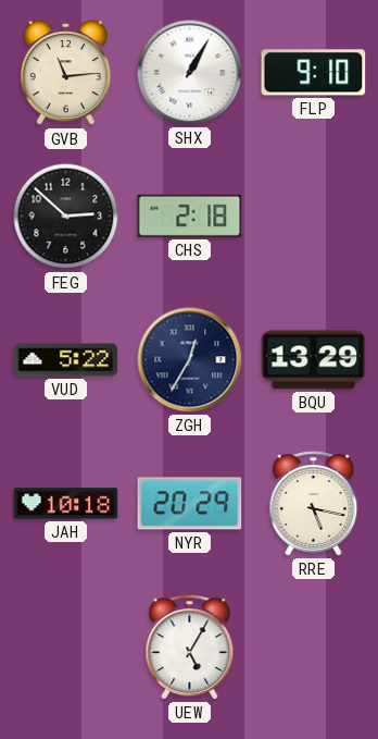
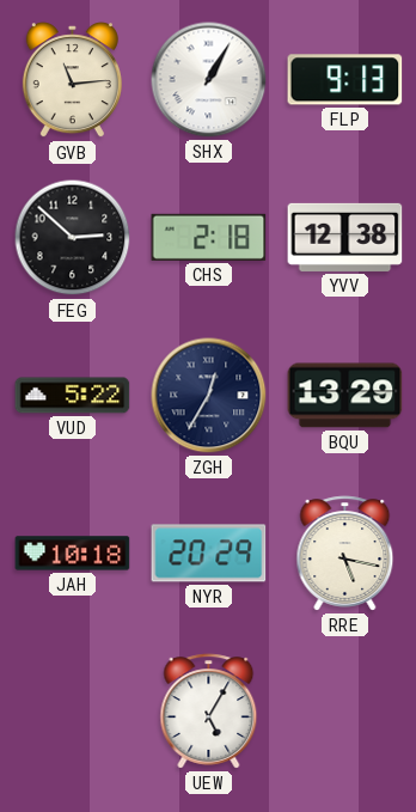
FLP: 9:10 -> 9:13
YVV: none -> 12:38
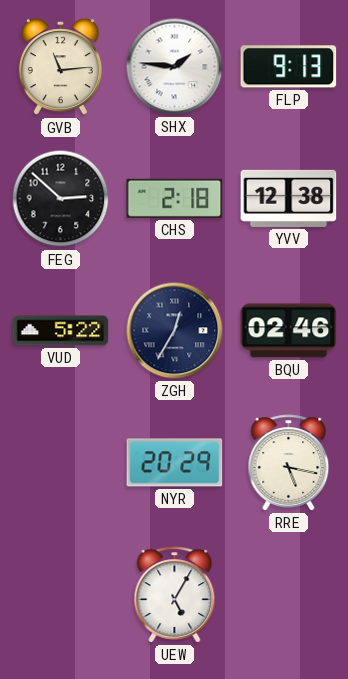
SHX: 1:05 -> 1:46
BQU: 13:29 -> 02:46
JAH: 10:18 -> none
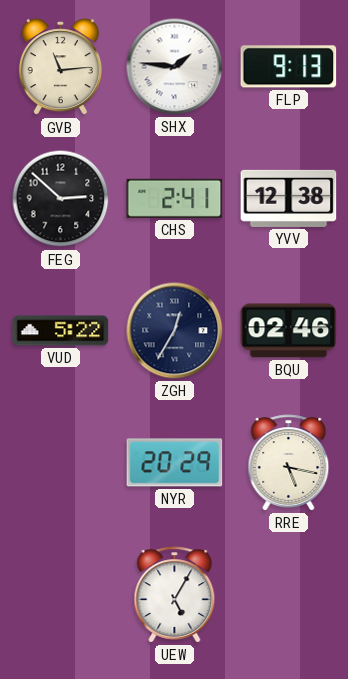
CHS: 2:18 -> 2:41
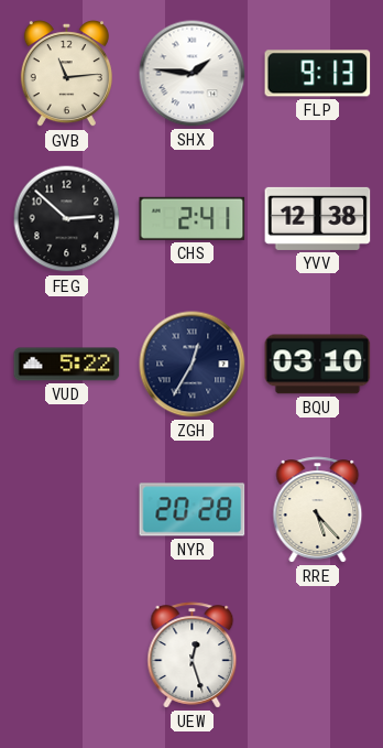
BQU: 02:46 -> 03:10
NYR: 20:29 -> 20:28
RRE: 5:17 -> 5:23
UEW: 5:05 -> 12:27
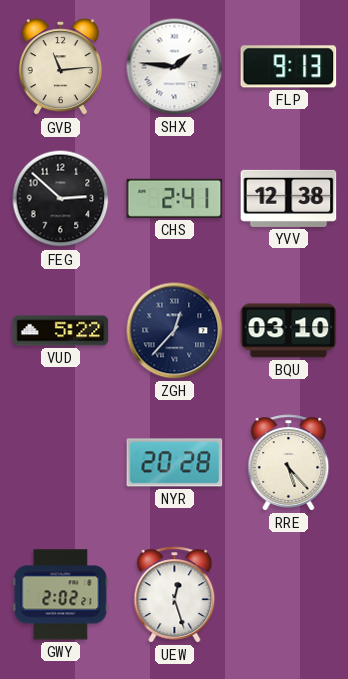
ZGH: 12:35 -> 12:37
GWY: none -> 2:02
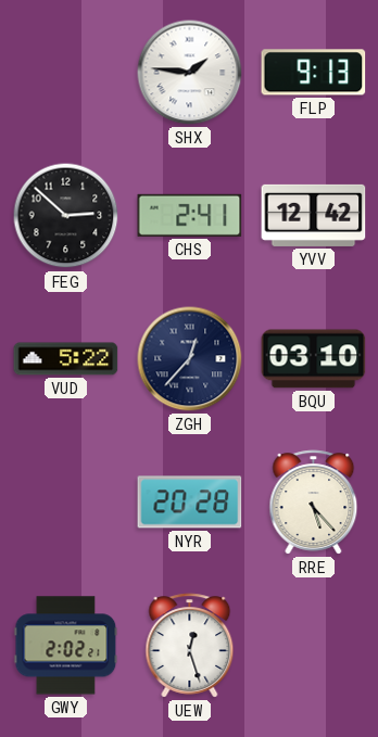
GVB: 11:14 -> none
YVV: 12:38 -> 12:42
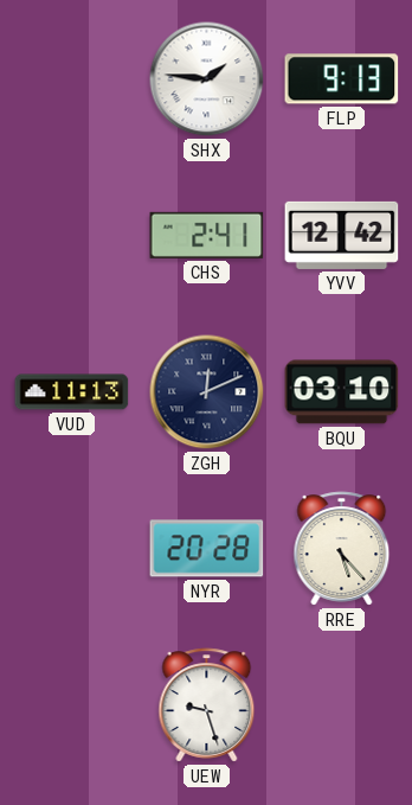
FEG: 2:52 -> none
VUD: 5:22 -> 11:13
ZGH: 12:37 -> 12:11
GWY: 2:02 -> none
UEW: 12:27 -> 9:27
